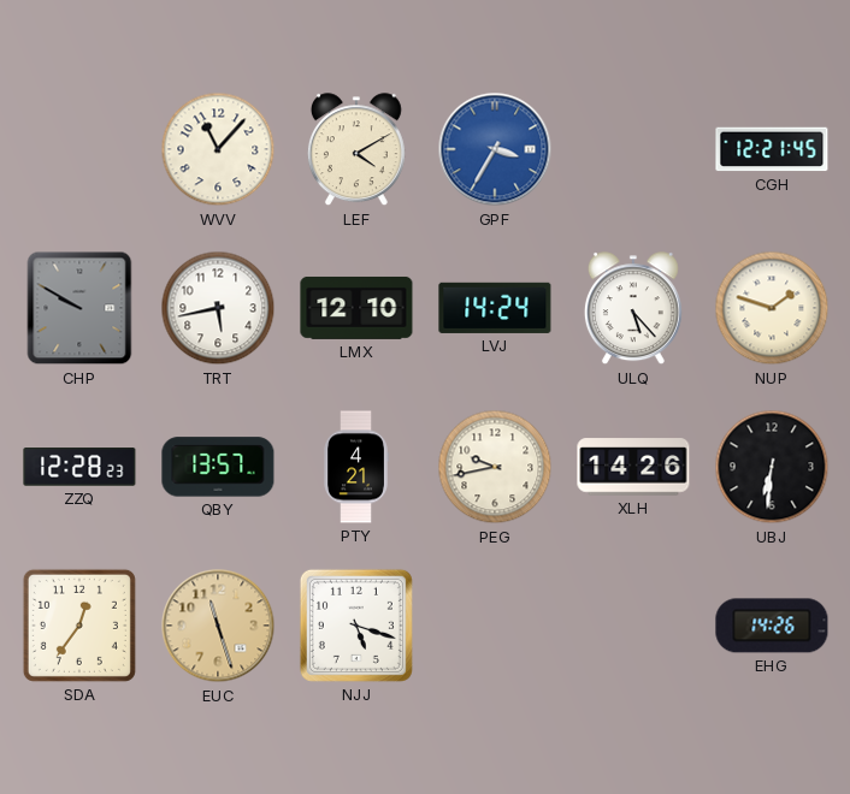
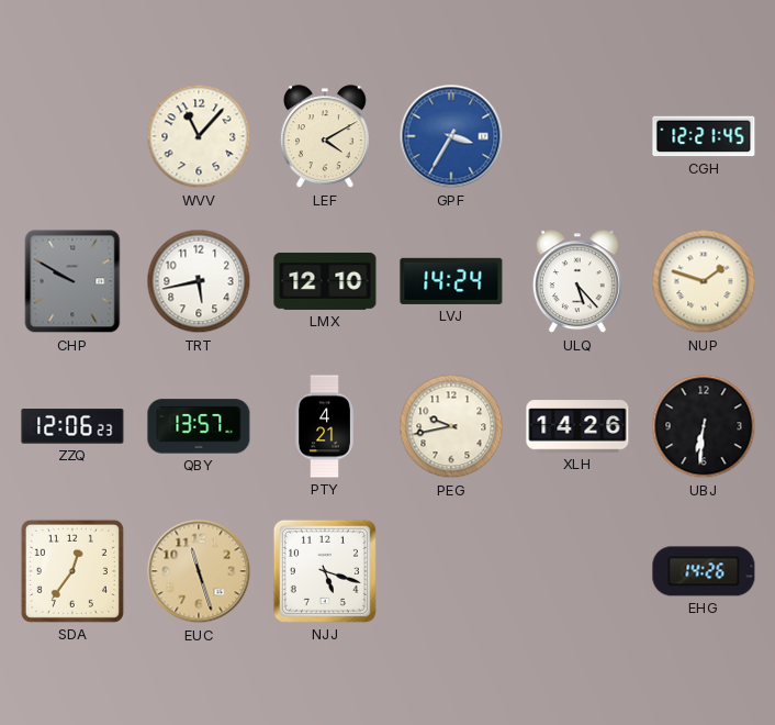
ZZQ: 12:28 -> 12:06
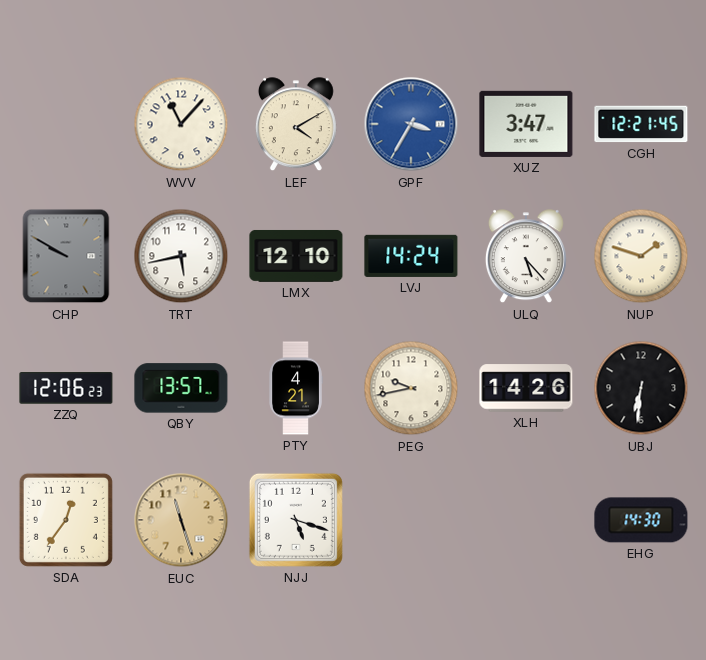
XUZ: none -> 3:47
EHG: 14:26 -> 14:30
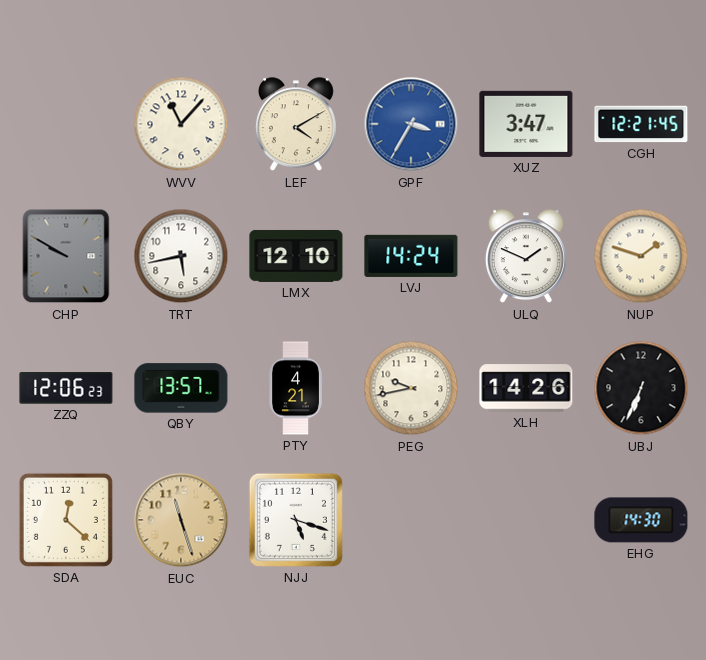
ULQ: 5:23 -> 1:49
UBJ: 6:31 -> 6:34
SDA: 12:36 -> 12:22
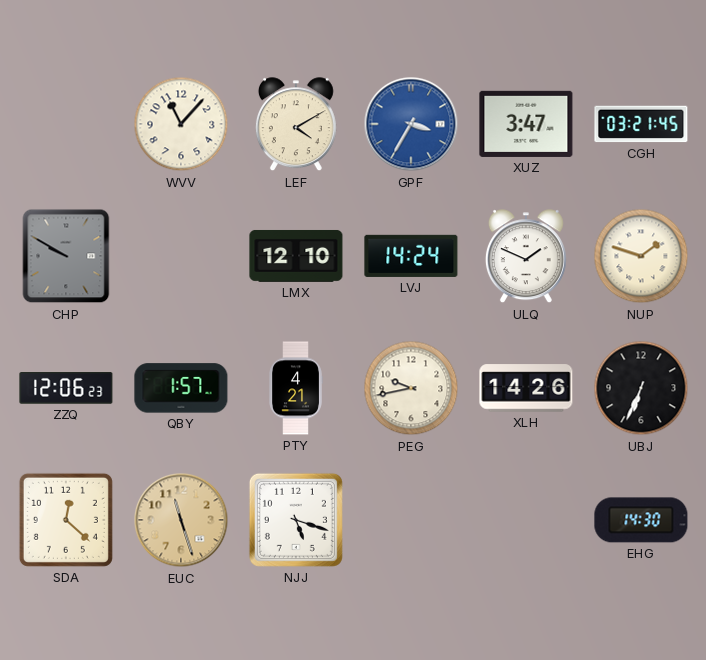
CGH: 12:21 -> 03:21
TRT: 5:43 -> none
QBY: 13:57 -> 1:57
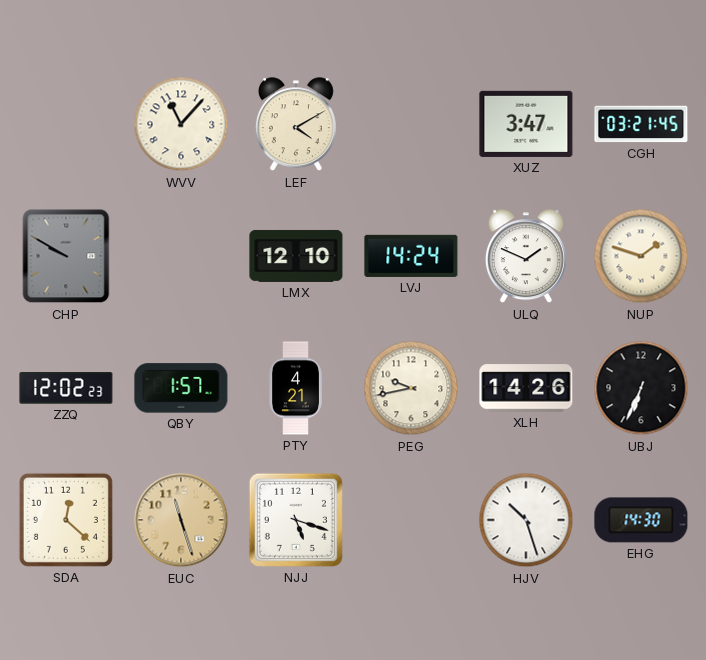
GPF: 3:35 -> none
ZZQ: 12:06 -> 12:02
HJV: none -> 10:27
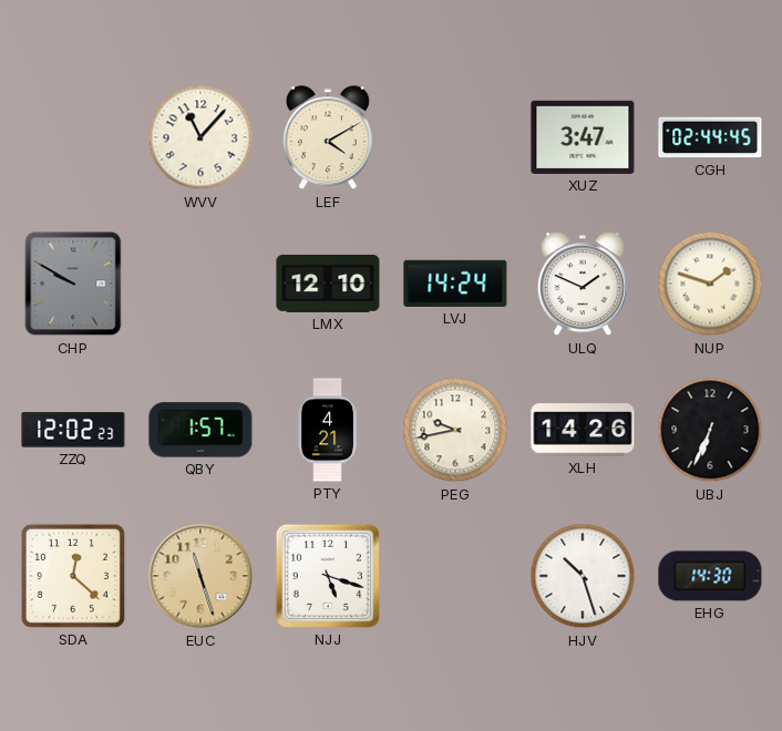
CGH: 03:21 -> 02:44
